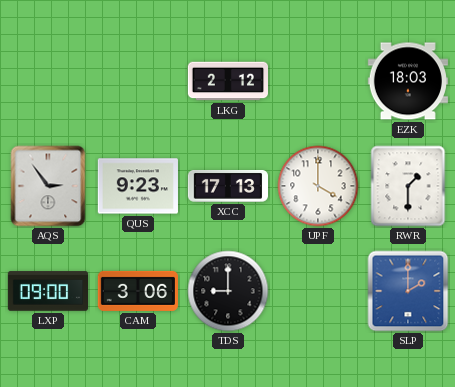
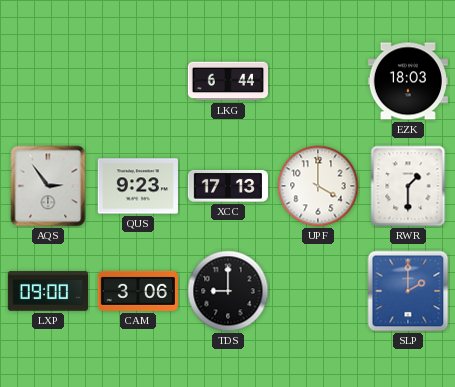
LKG: 2:12 -> 6:44
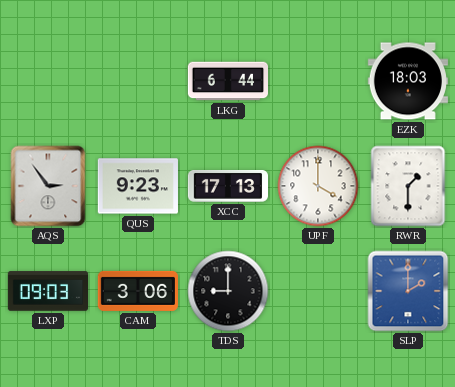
LXP: 09:00 -> 09:03
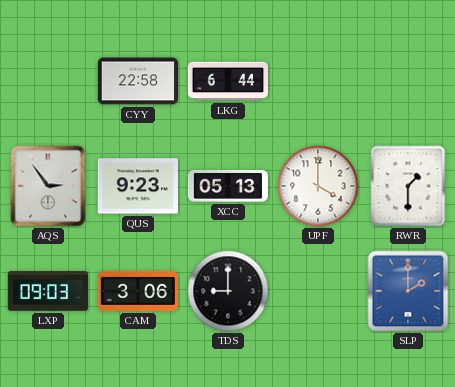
CYY: none -> 22:58
EZK: 18:03 -> none
XCC: 17:13 -> 05:13
